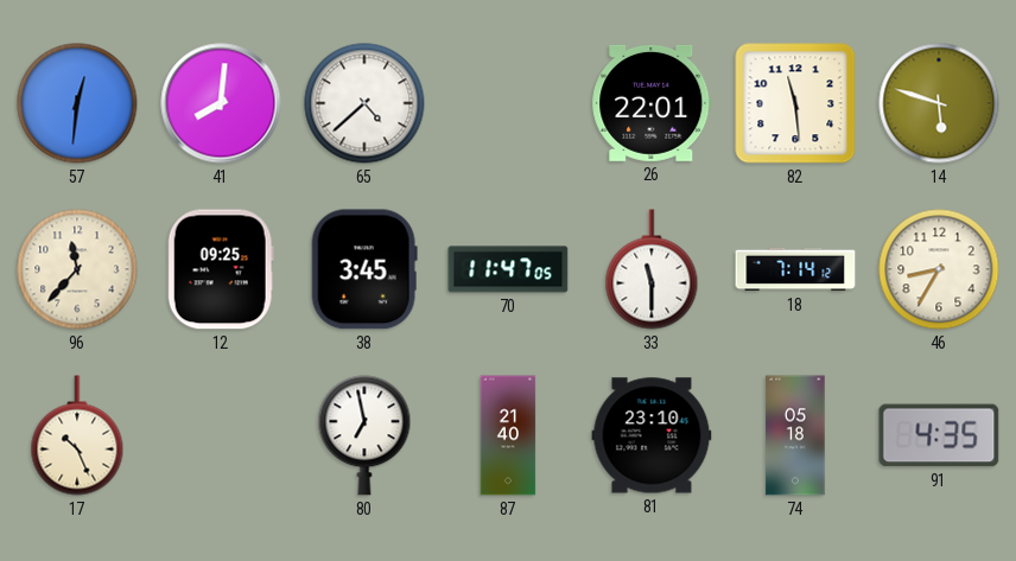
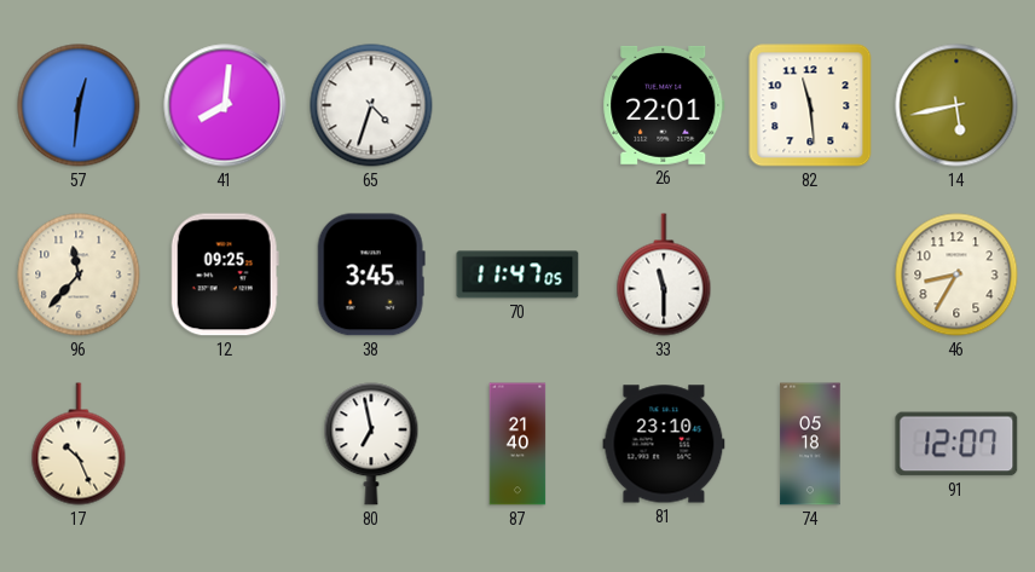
65: 4:38 -> 4:33
14: 5:48 -> 5:43
18: 7:14 -> none
91: 4:35 -> 12:07
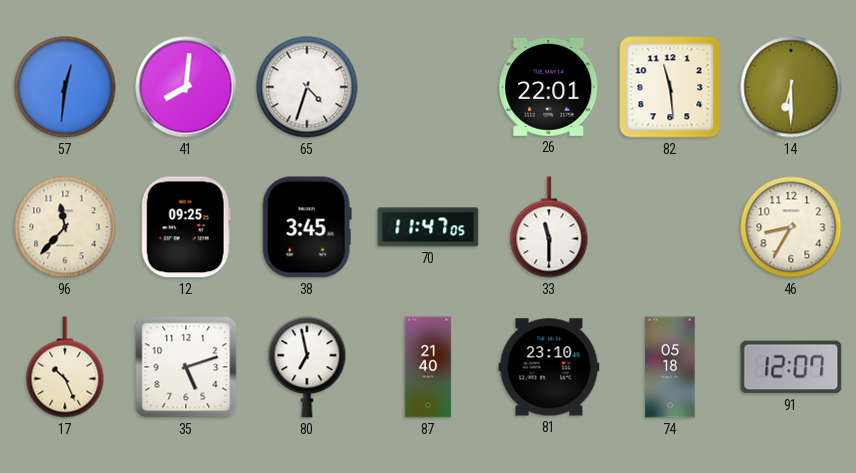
14: 5:43 -> 6:30
35: none -> 5:12
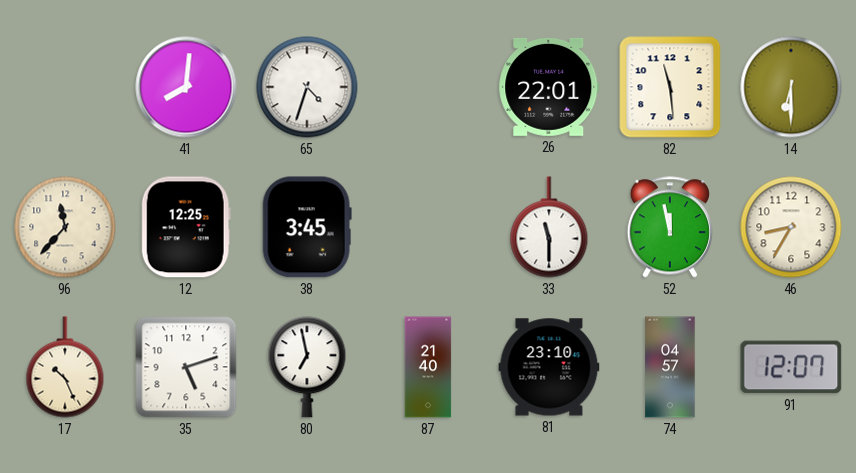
57: 12:31 -> none
12: 09:25 -> 12:25
70: 11:47 -> none
52: none -> 11:58
74: 05:18 -> 04:57
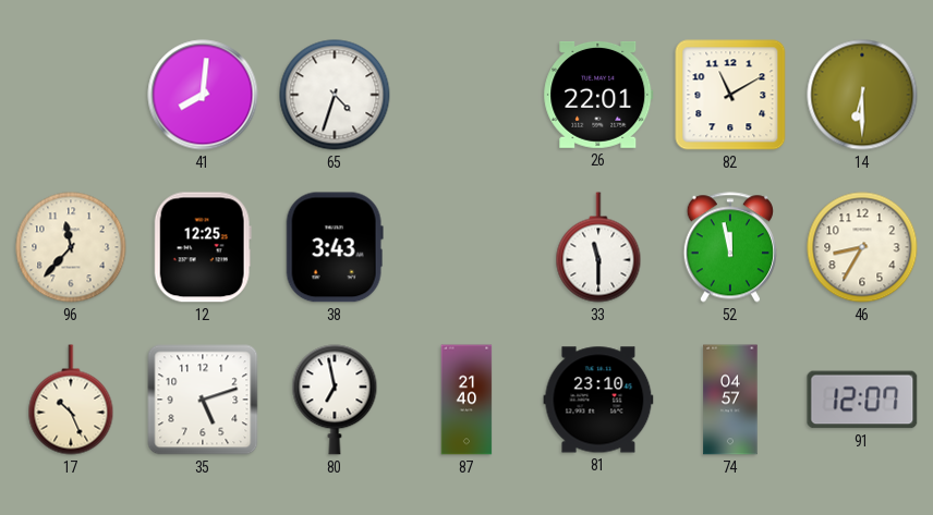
82: 11:29 -> 11:10
38: 3:45 -> 3:43
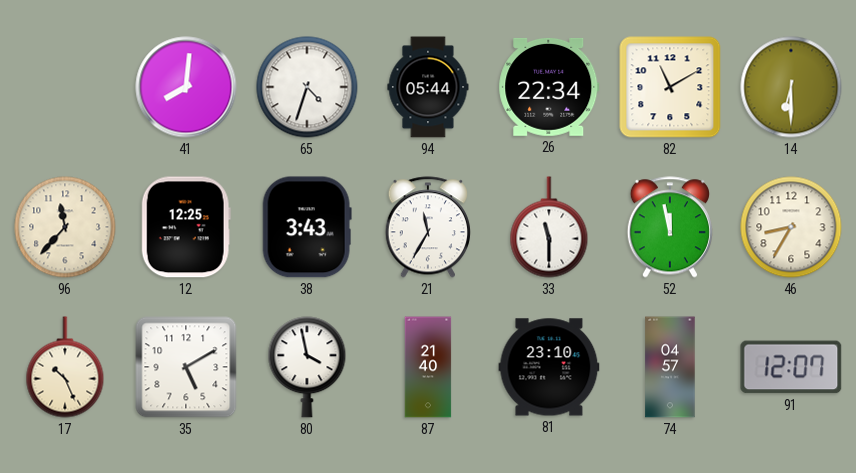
94: none -> 05:44
26: 22:01 -> 22:34
21: none -> 11:35
35: 5:12 -> 5:10
80: 6:58 -> 3:58
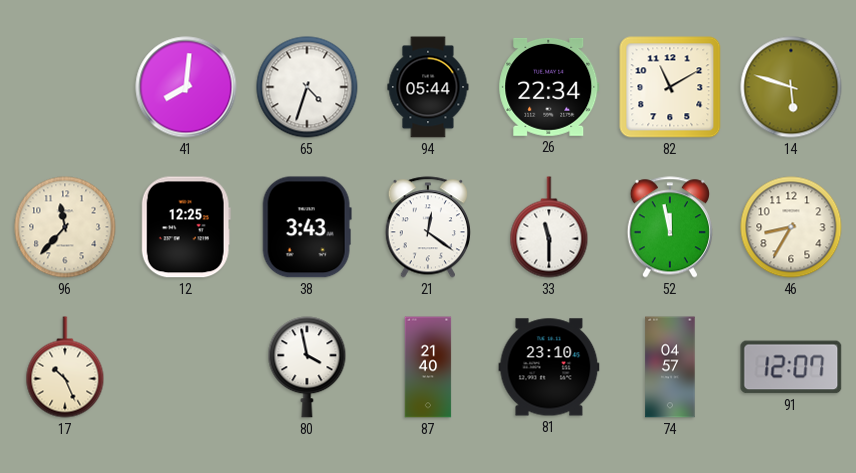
14: 6:30 -> 5:48
21: 11:35 -> 12:21
35: 5:10 -> none
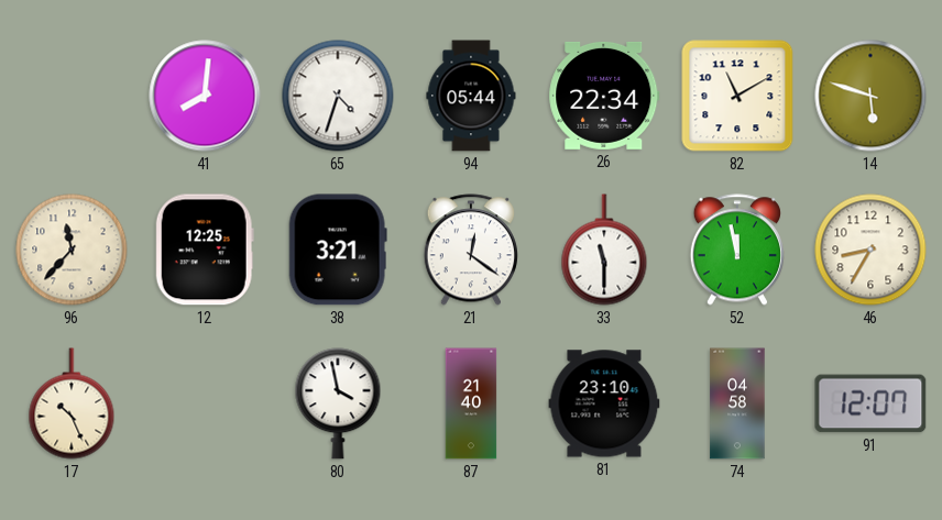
38: 3:43 -> 3:21
74: 04:57 -> 04:58
